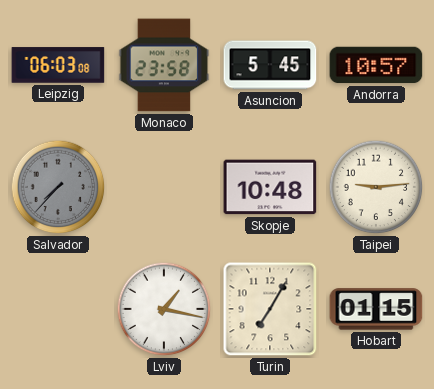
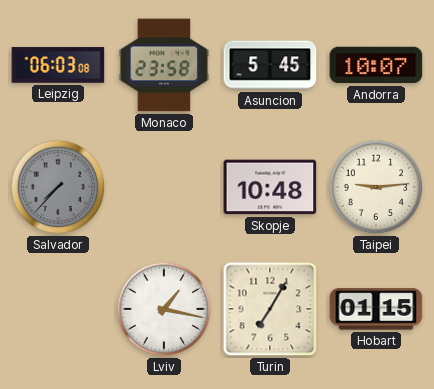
Andorra: 10:57 -> 10:07
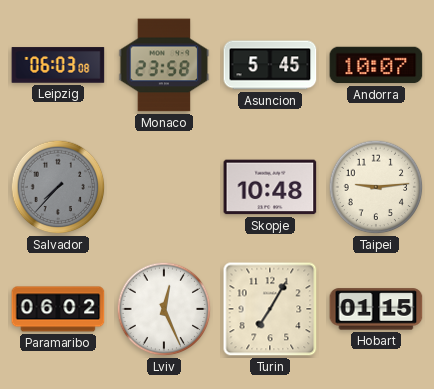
Paramaribo: none -> 06:02
Lviv: 1:17 -> 12:26
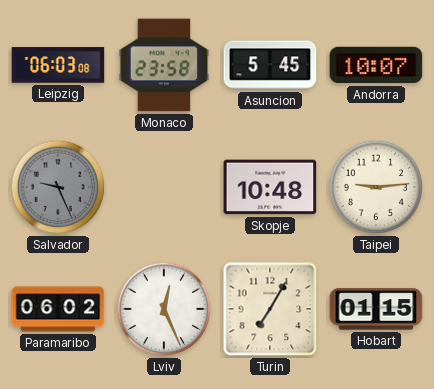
Salvador: 7:37 -> 9:26
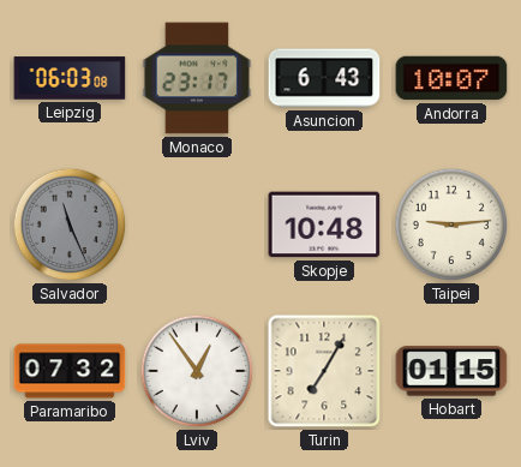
Monaco: 23:58 -> 23:17
Asuncion: 5:45 -> 6:43
Salvador: 9:26 -> 11:26
Paramaribo: 06:02 -> 07:32
Lviv: 12:26 -> 12:54
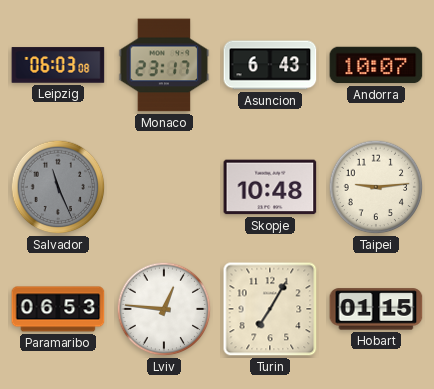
Paramaribo: 07:32 -> 06:53
Lviv: 12:54 -> 12:46
